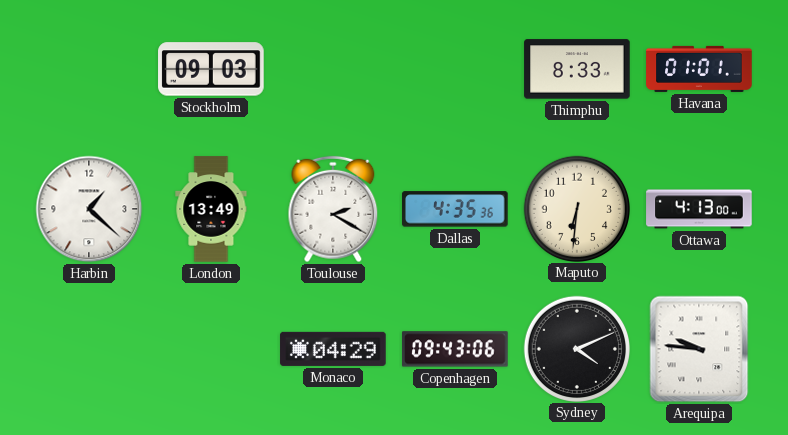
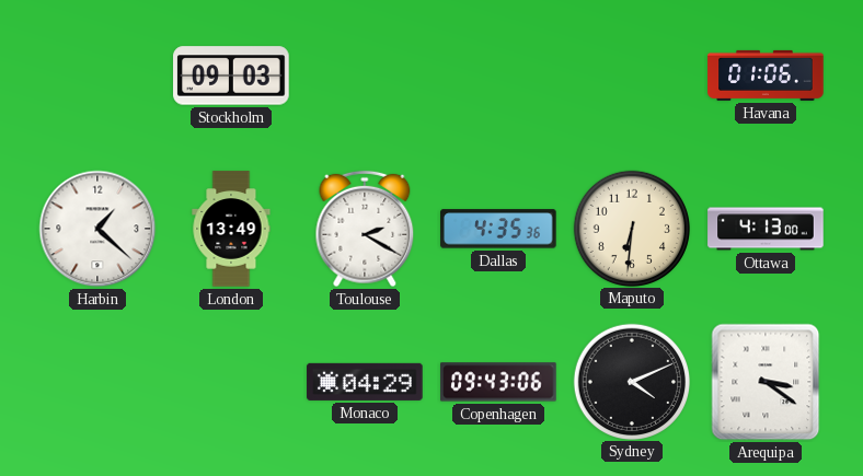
Thimphu: 8:33 -> none
Havana: 01:01 -> 01:06
Arequipa: 9:46 -> 3:21
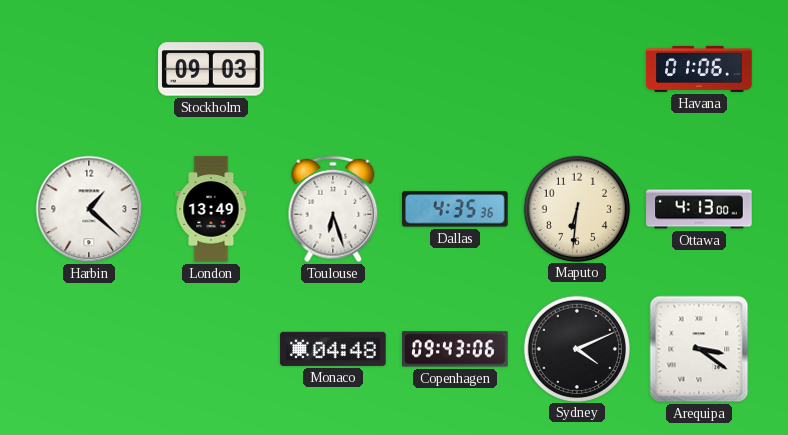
Toulouse: 2:20 -> 6:27
Monaco: 04:29 -> 04:48
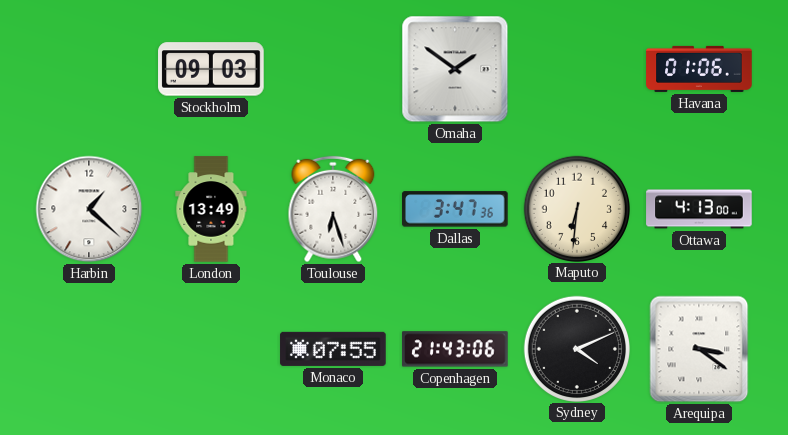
Omaha: none -> 1:51
Dallas: 4:35 -> 3:47
Monaco: 04:48 -> 07:55
Copenhagen: 09:43 -> 21:43
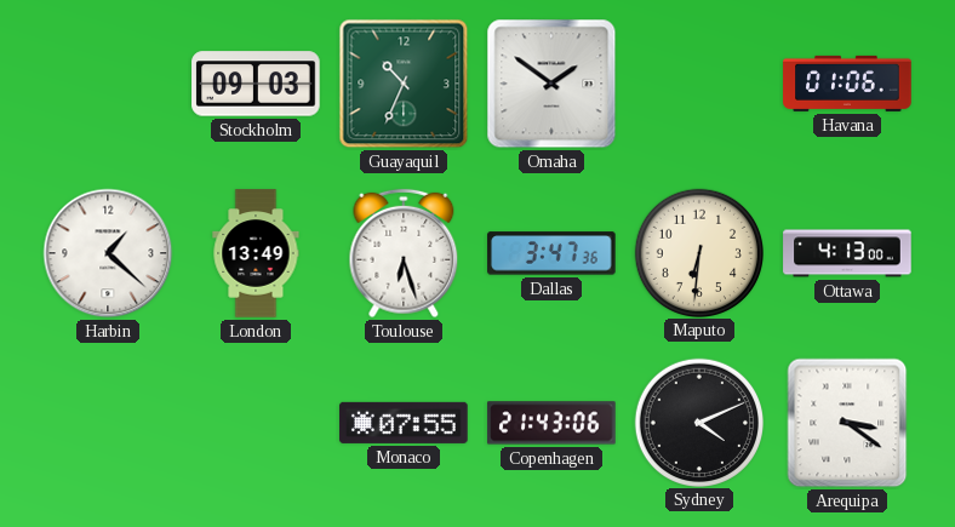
Guayaquil: none -> 10:34
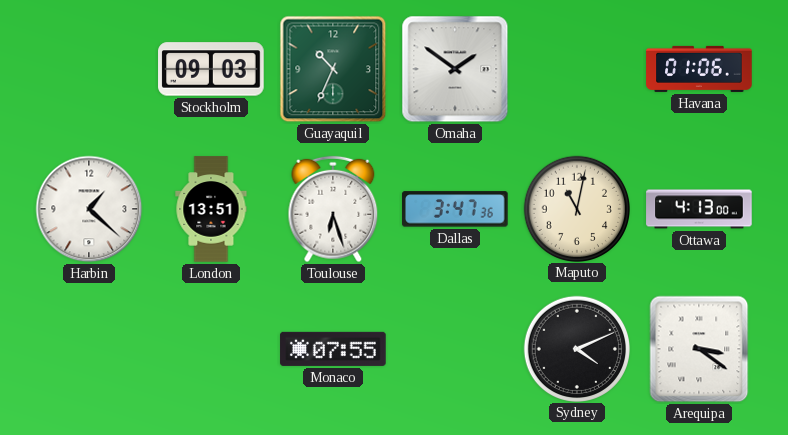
London: 13:49 -> 13:51
Maputo: 6:31 -> 11:02
Copenhagen: 21:43 -> none
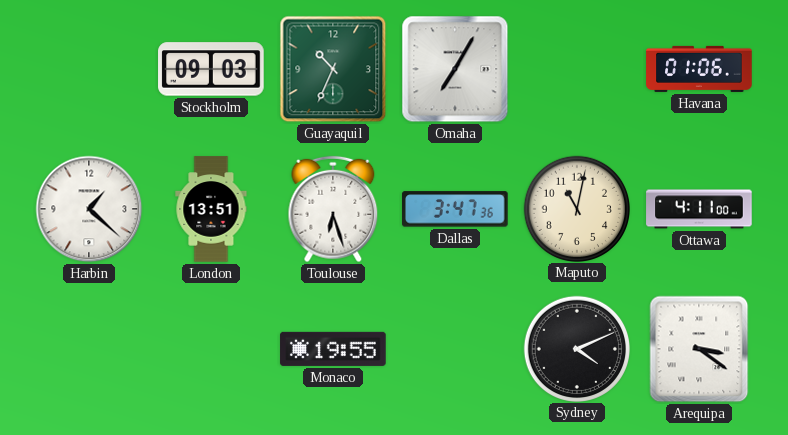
Omaha: 1:51 -> 7:05
Ottawa: 4:13 -> 4:11
Monaco: 07:55 -> 19:55
